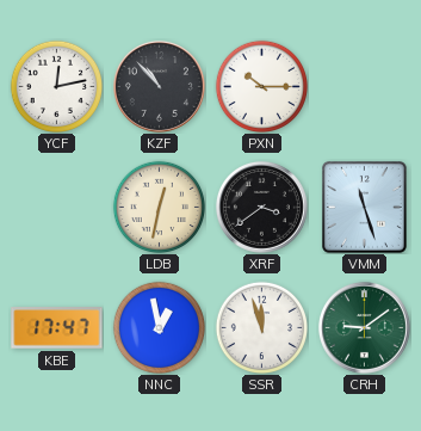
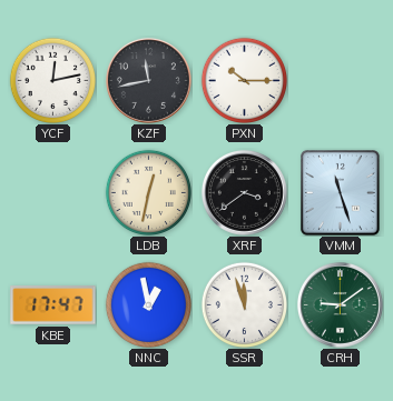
KZF: 10:53 -> 11:43
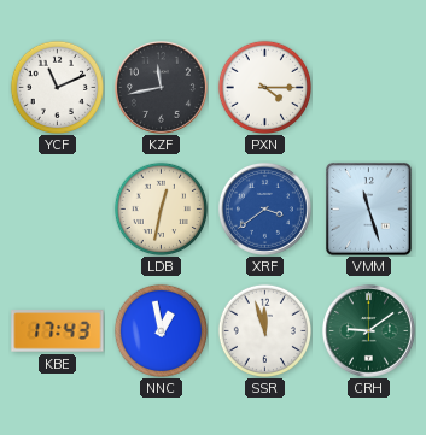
YCF: 12:13 -> 11:11
PXN: 10:15 -> 4:15
XRF dial: black -> blue
KBE: 17:47 -> 17:43
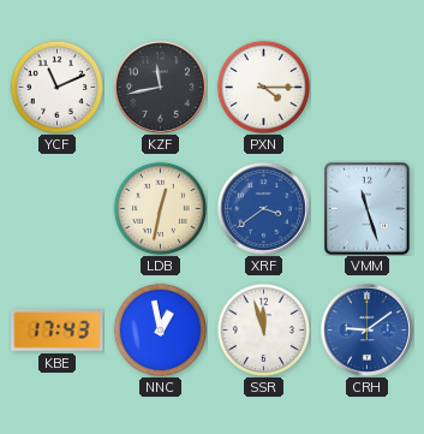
CRH dial: green -> blue
